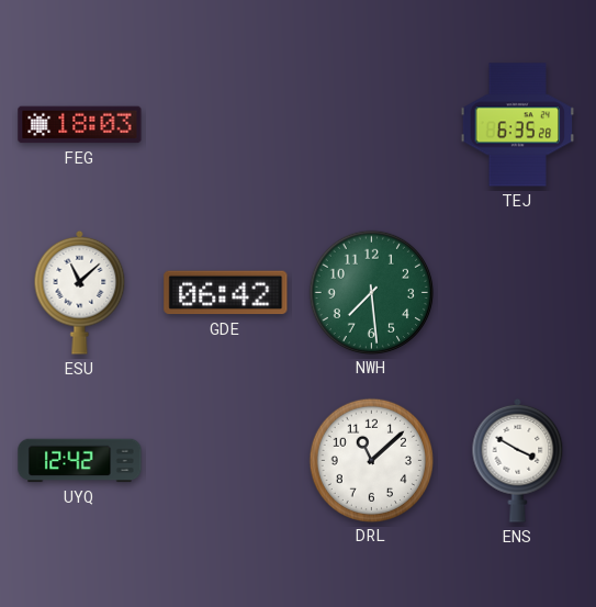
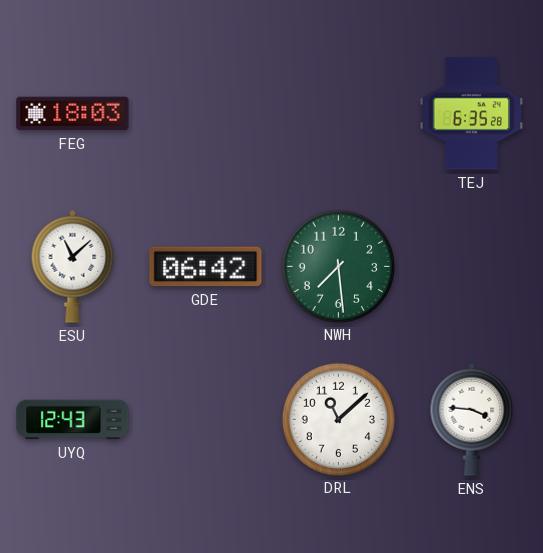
UYQ: 12:42 -> 12:43
ENS: 3:50 -> 3:46
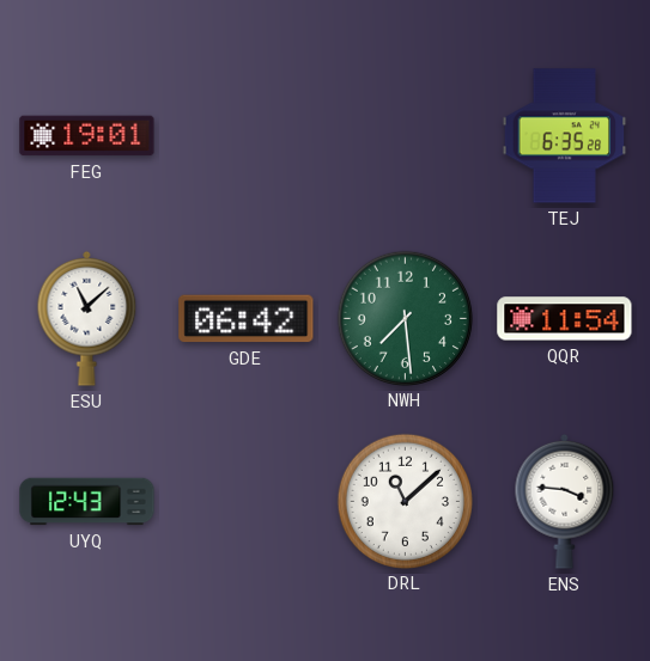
FEG: 18:03 -> 19:01
QQR: none -> 11:54
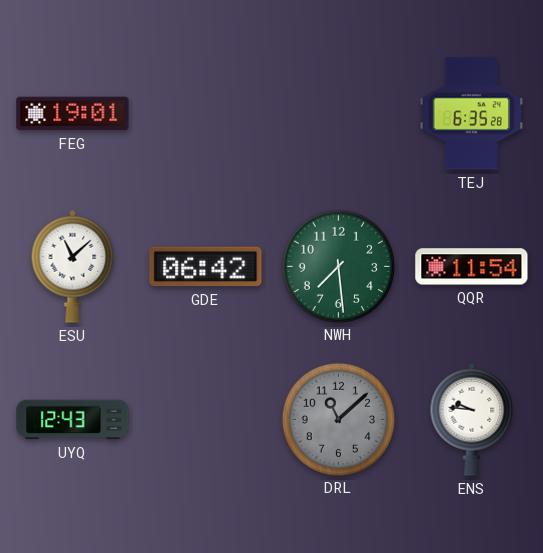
DRL dial: white -> grey
ENS: 3:46 -> 9:46
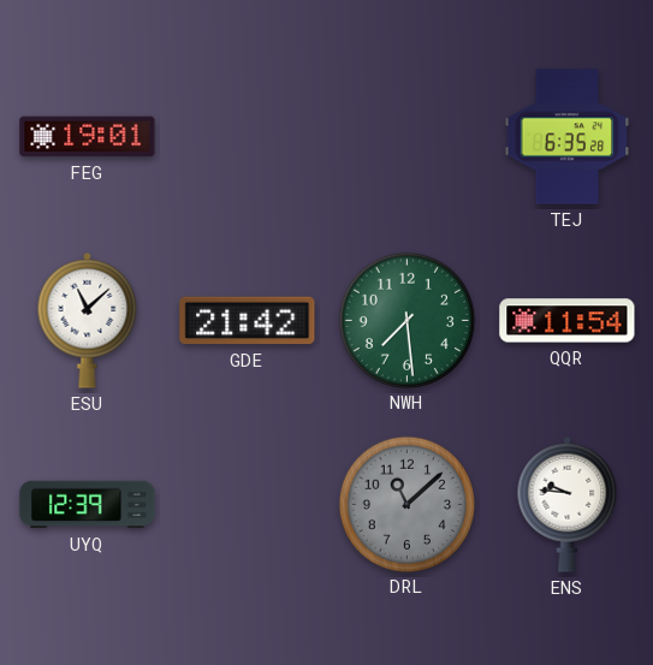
GDE: 06:42 -> 21:42
UYQ: 12:43 -> 12:39
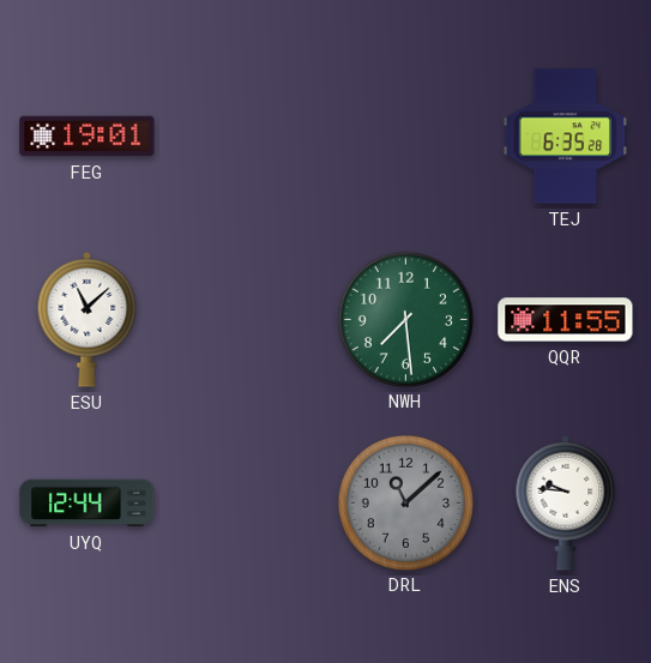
GDE: 21:42 -> none
QQR: 11:54 -> 11:55
UYQ: 12:39 -> 12:44
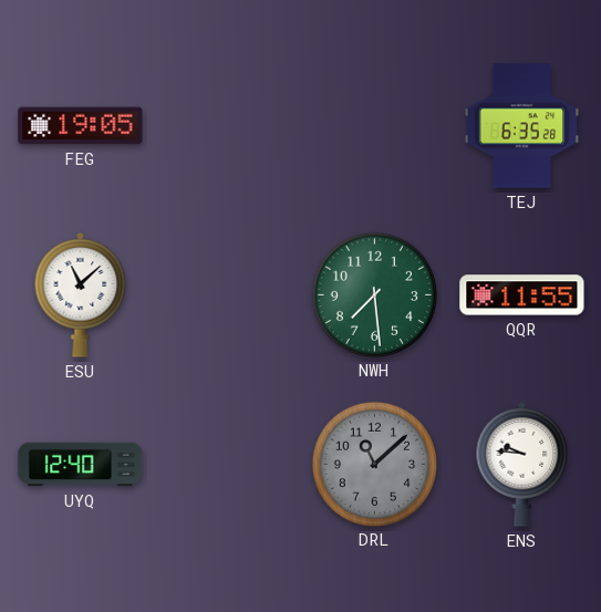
FEG: 19:01 -> 19:05
UYQ: 12:44 -> 12:40
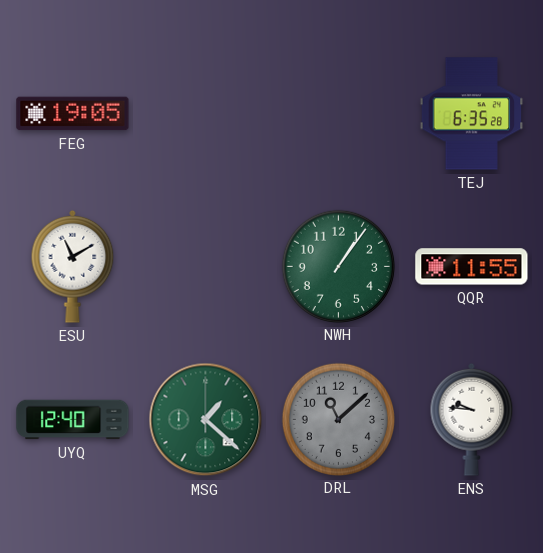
ESU: 11:08 -> 11:10
NWH: 7:29 -> 1:06
MSG: none -> 1:22
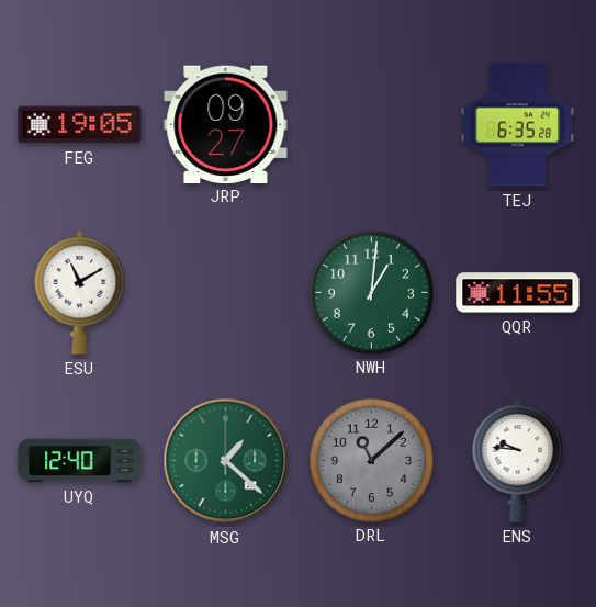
JRP: none -> 09:27
NWH: 1:06 -> 1:01
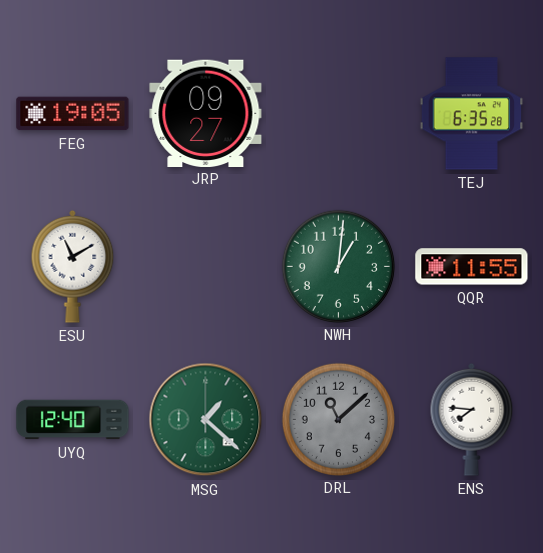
ENS: 9:46 -> 7:46
